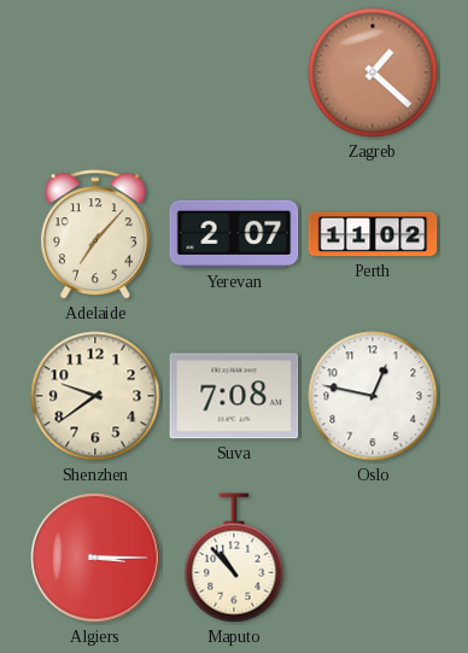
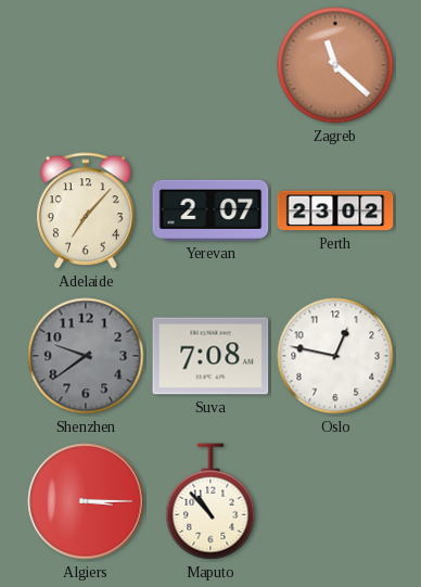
Zagreb: 1:22 -> 11:22
Perth: 11:02 -> 23:02
Shenzhen dial: cream -> grey
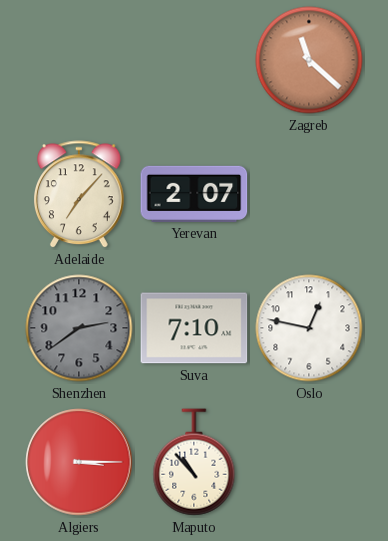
Perth: 23:02 -> none
Shenzhen: 9:39 -> 2:39
Suva: 7:08 -> 7:10
